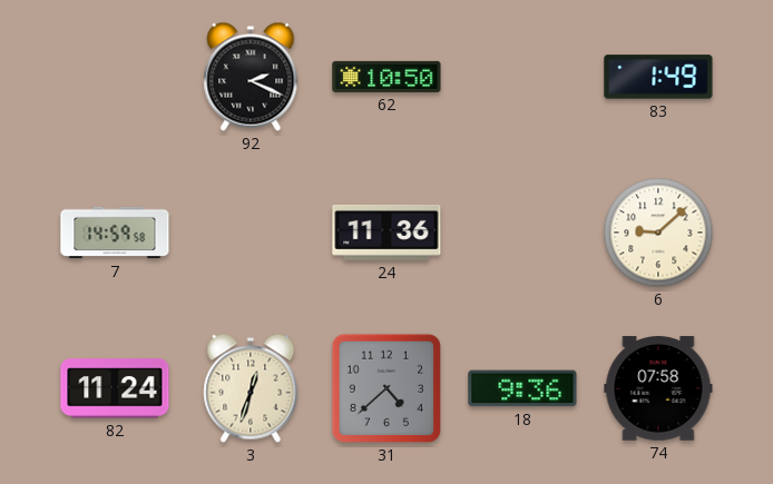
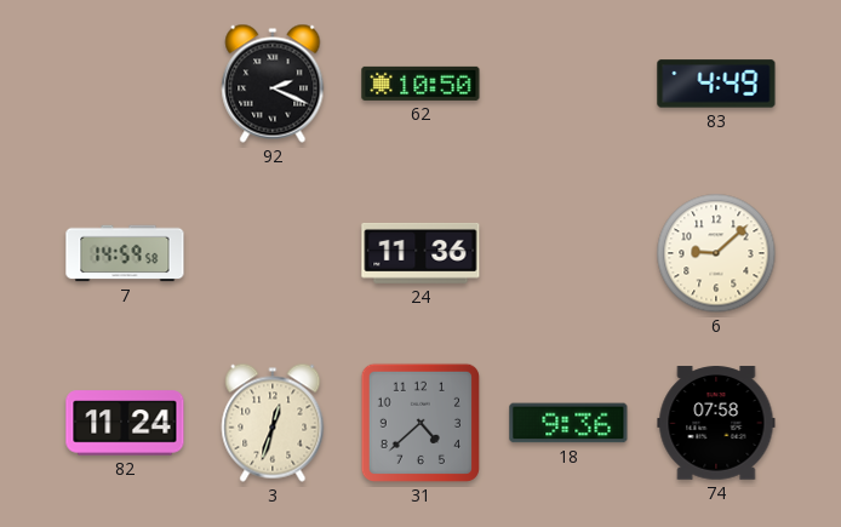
83: 1:49 -> 4:49
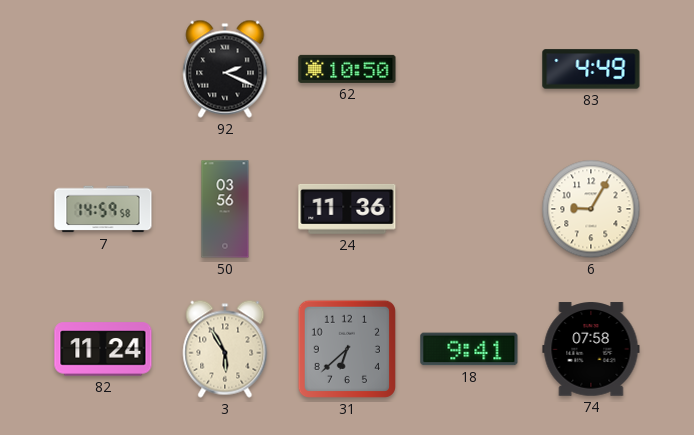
50: none -> 03:56
6: 9:08 -> 9:05
3: 12:33 -> 5:55
31: 4:38 -> 6:38
18: 9:36 -> 9:41
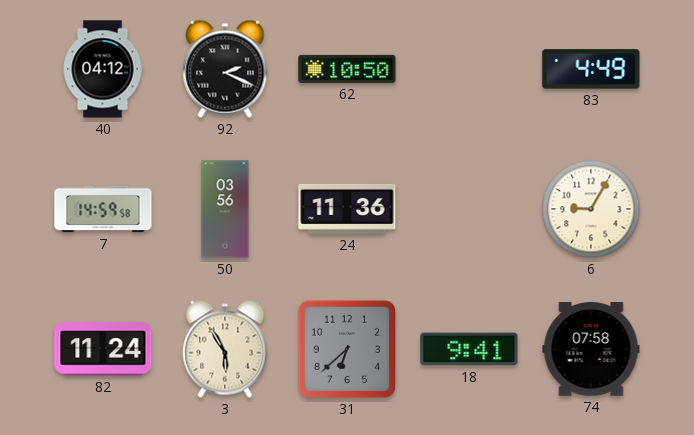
40: none -> 04:12
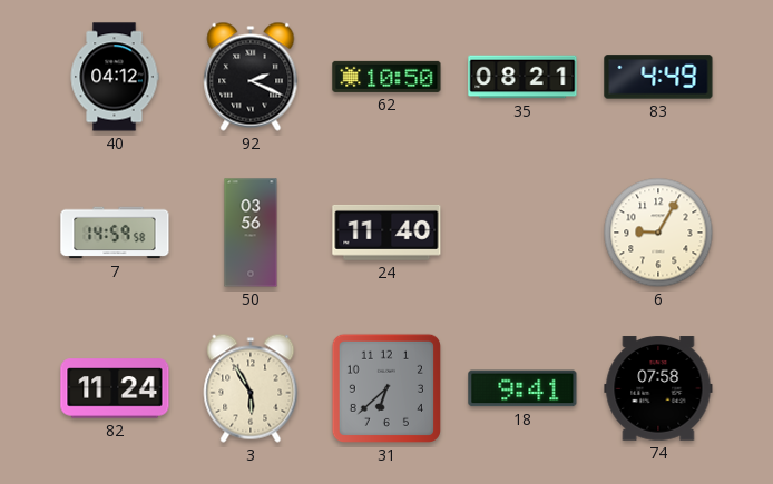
35: none -> 08:21
24: 11:36 -> 11:40
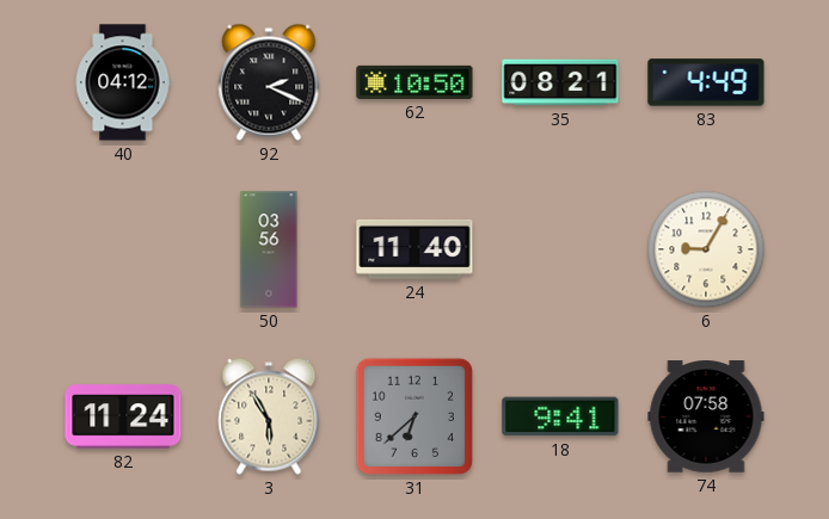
7: 14:59 -> none
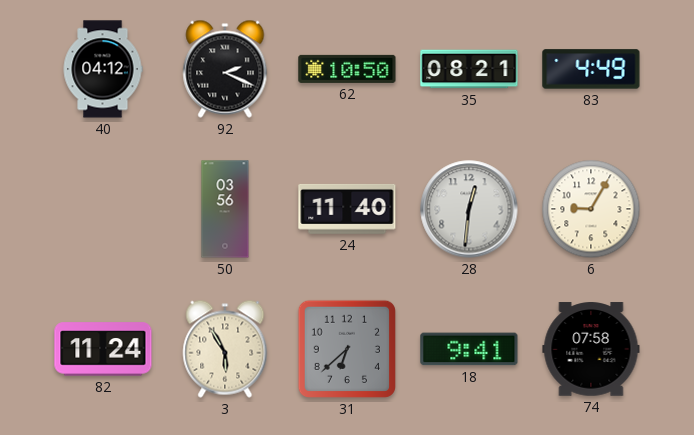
28: none -> 12:31
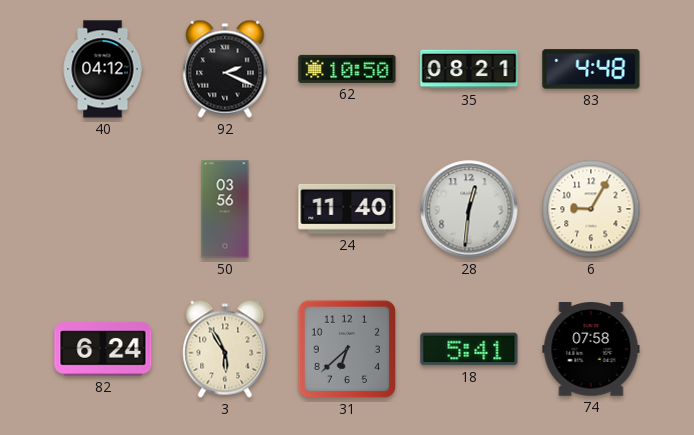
83: 4:49 -> 4:48
82: 11:24 -> 6:24
18: 9:41 -> 5:41
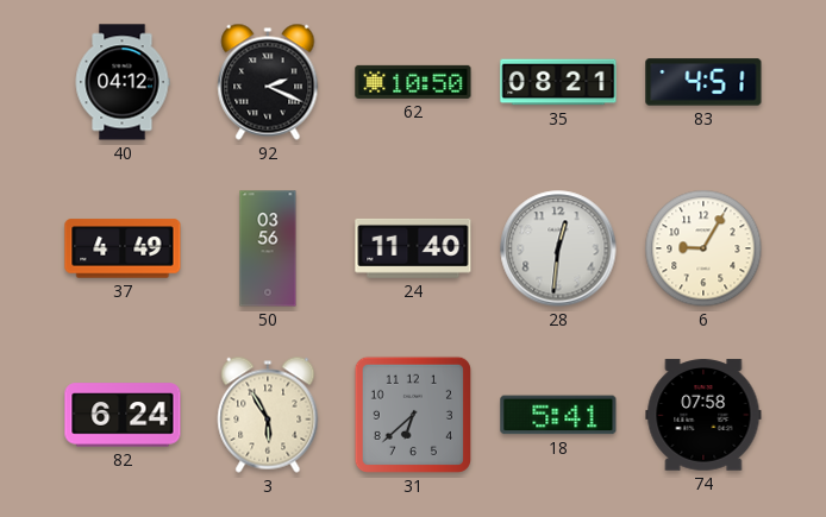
83: 4:48 -> 4:51
37: none -> 4:49
